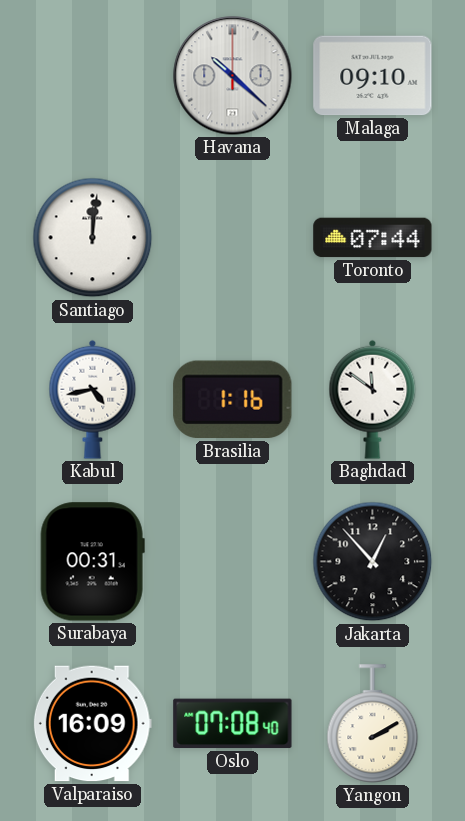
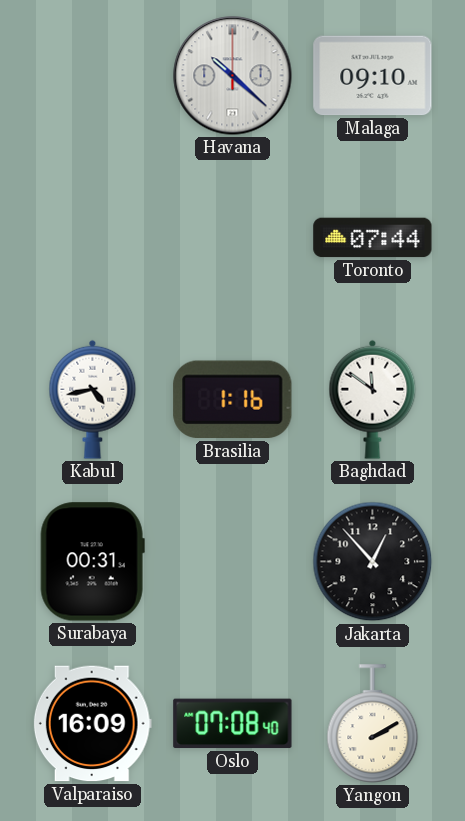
Santiago: 12:01 -> none
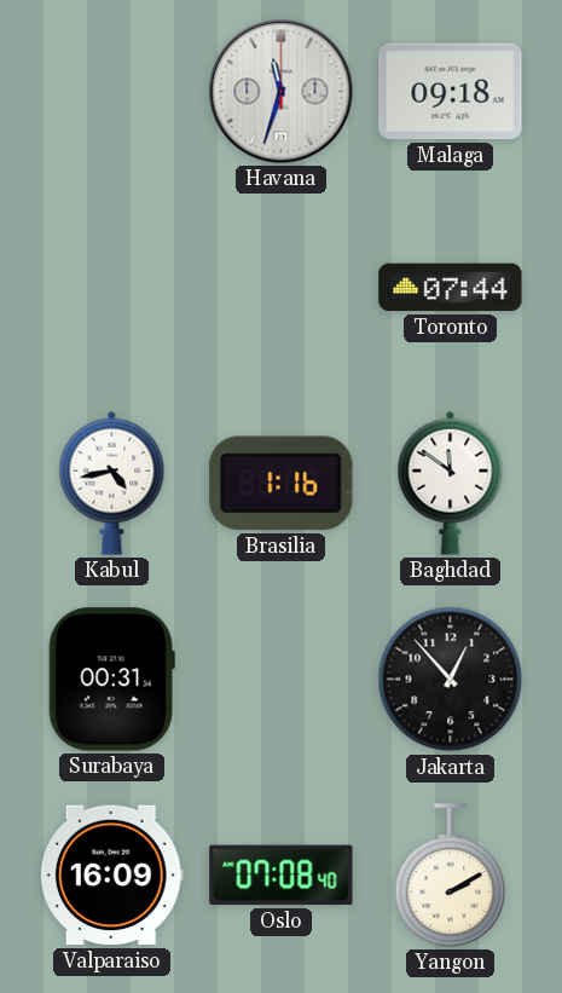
Havana: 10:22 -> 11:33
Malaga: 09:10 -> 09:18
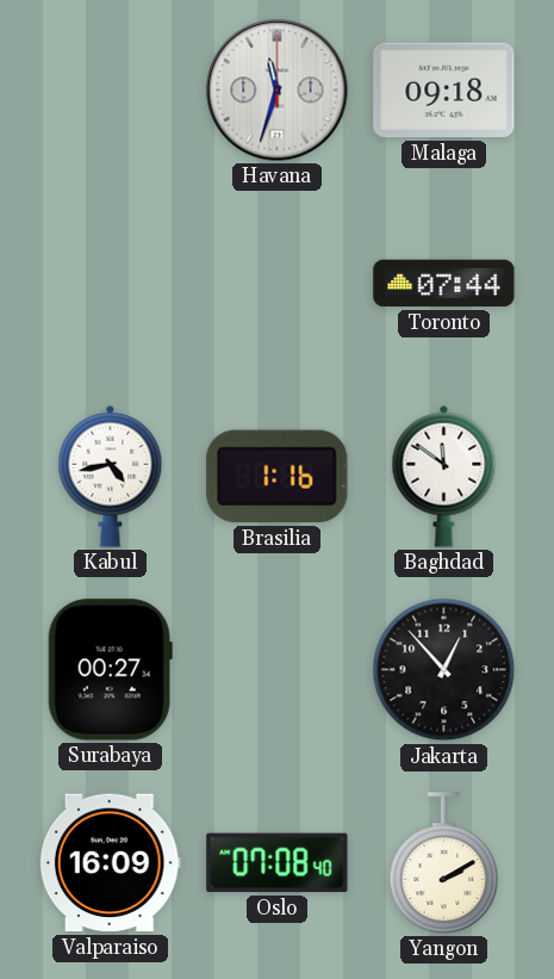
Surabaya: 00:31 -> 00:27
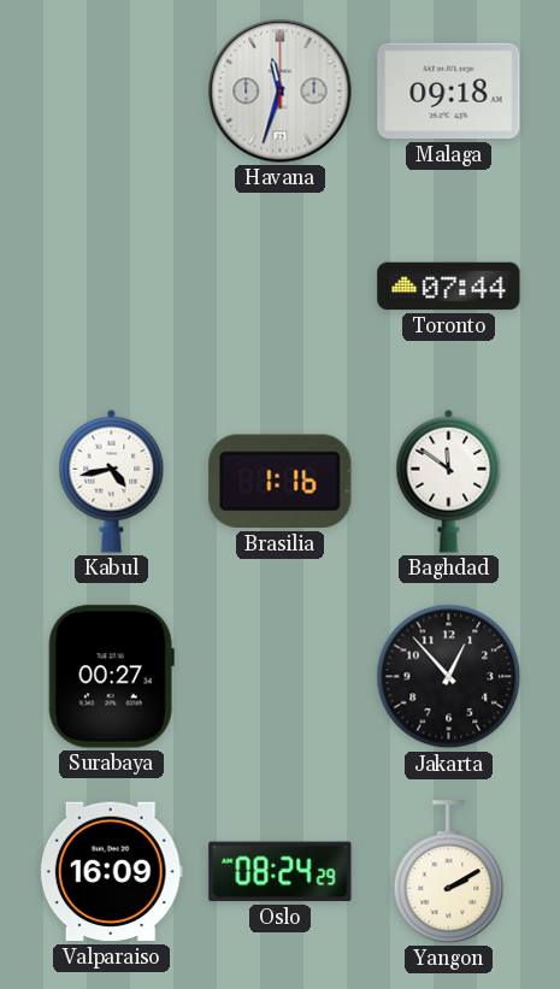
Oslo: 07:08 -> 08:24
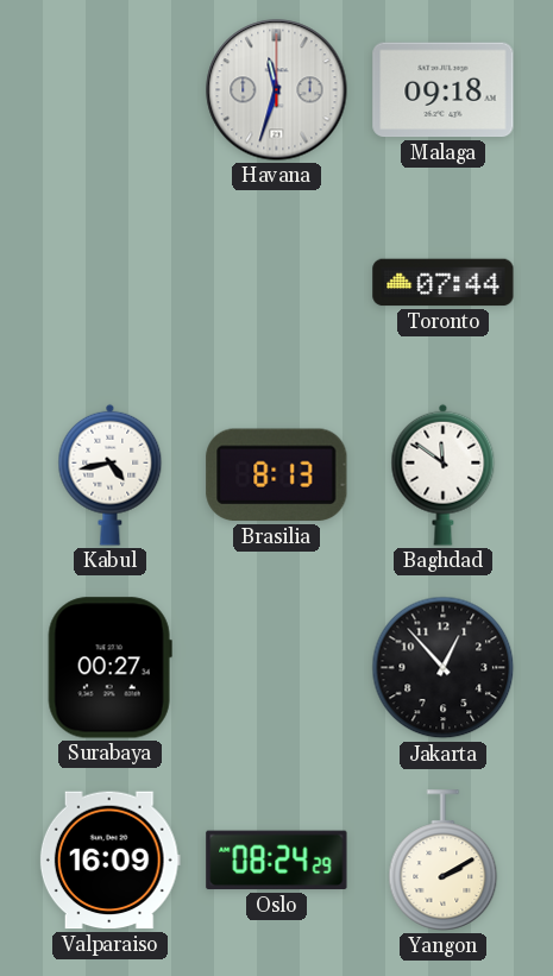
Brasilia: 1:16 -> 8:13
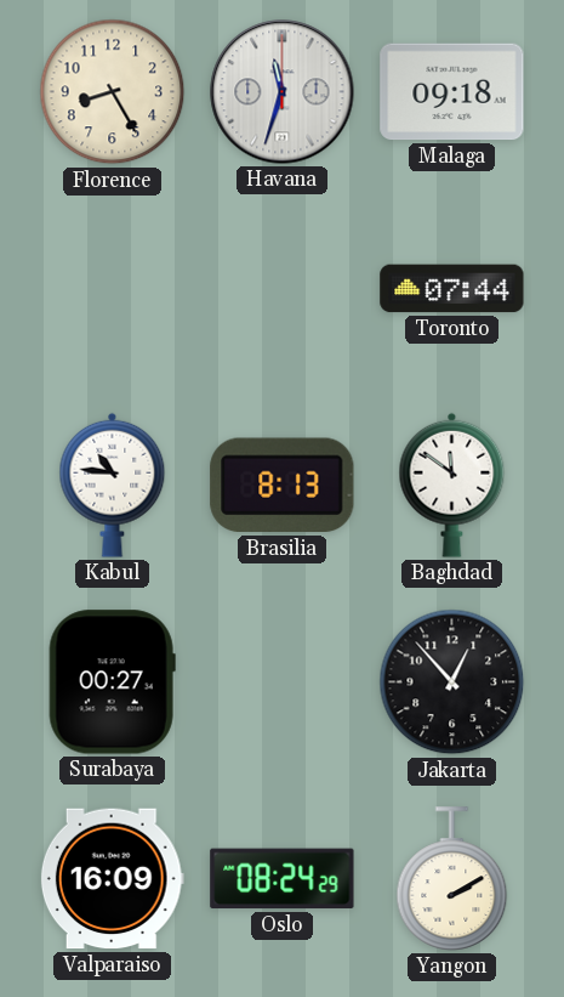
Florence: none -> 8:25
Kabul: 4:43 -> 10:46
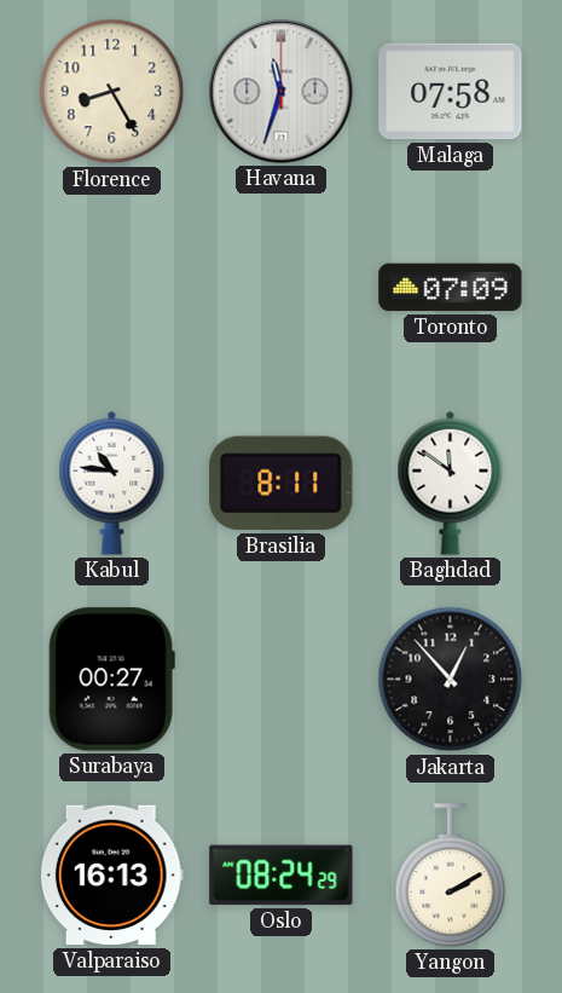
Malaga: 09:18 -> 07:58
Toronto: 07:44 -> 07:09
Brasilia: 8:13 -> 8:11
Valparaiso: 16:09 -> 16:13
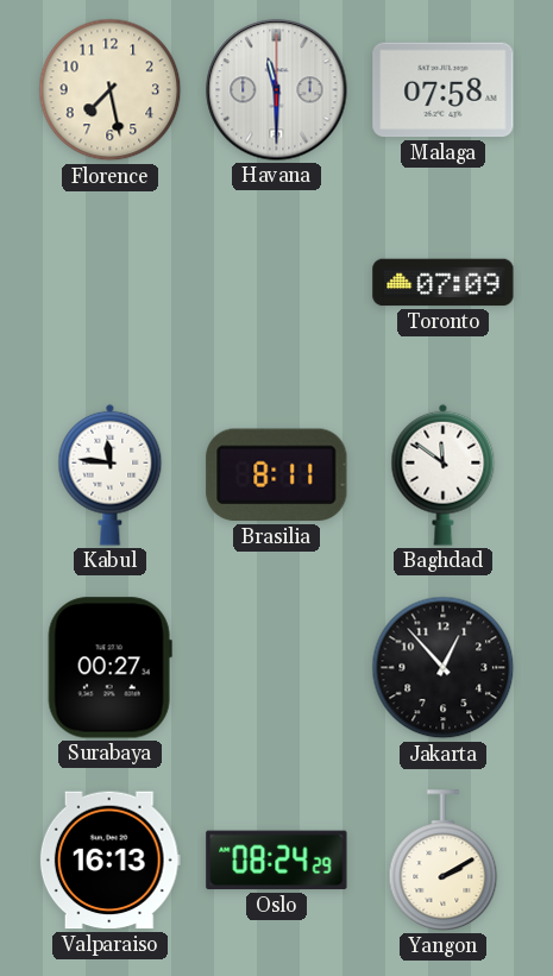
Florence: 8:25 -> 7:28
Havana: 11:33 -> 11:30
Kabul: 10:46 -> 11:46
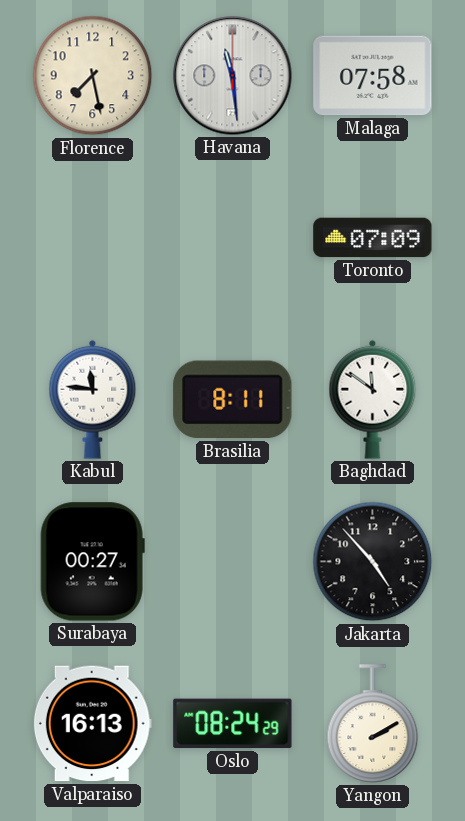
Havana: 11:30 -> 11:29
Jakarta: 12:53 -> 4:53
